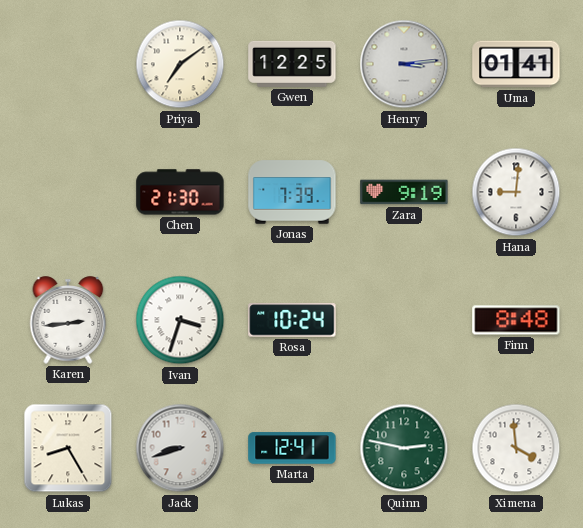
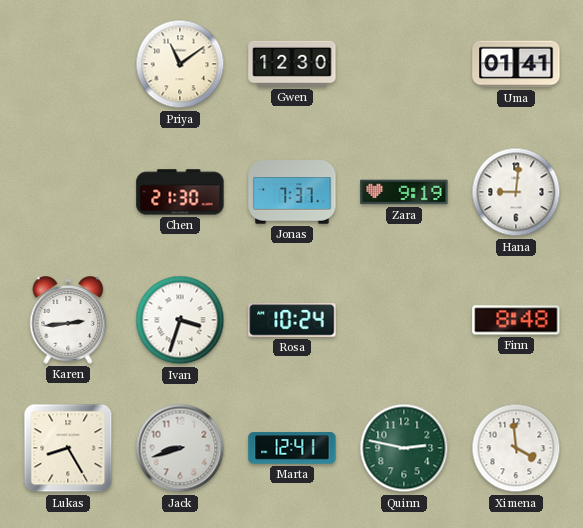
Priya: 7:09 -> 11:09
Gwen: 12:25 -> 12:30
Henry: 3:14 -> none
Jonas: 7:39 -> 7:37
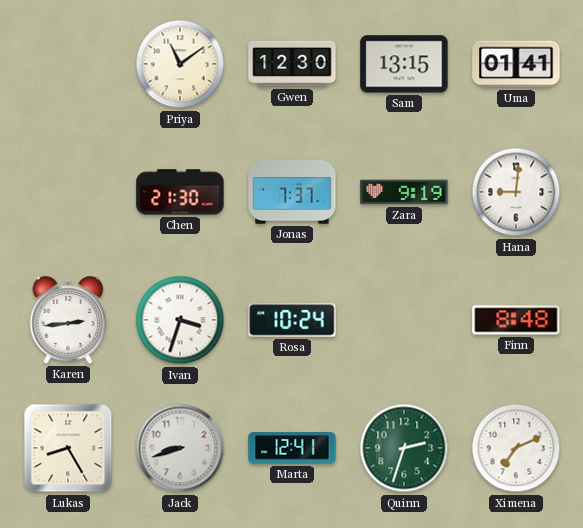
Sam: none -> 13:15
Quinn: 2:47 -> 2:33
Ximena: 3:59 -> 7:11
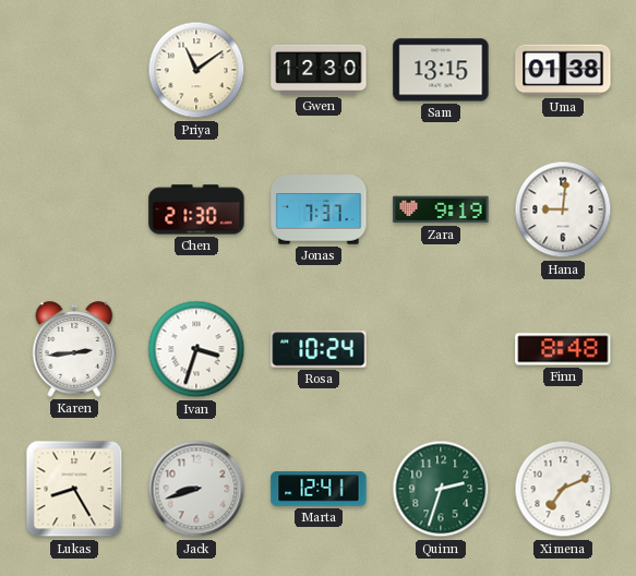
Uma: 01:41 -> 01:38
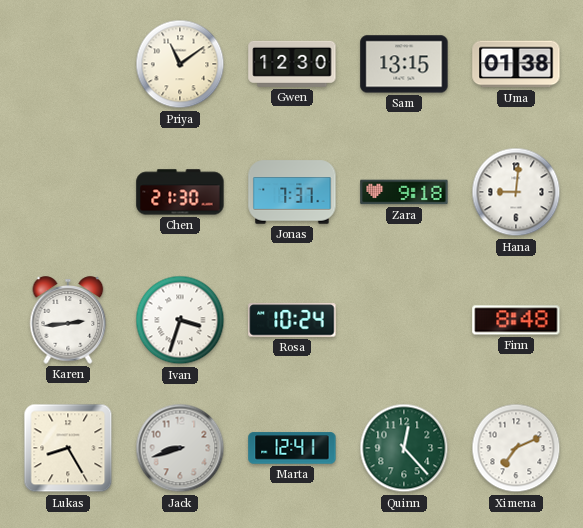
Zara: 9:19 -> 9:18
Quinn: 2:33 -> 12:23
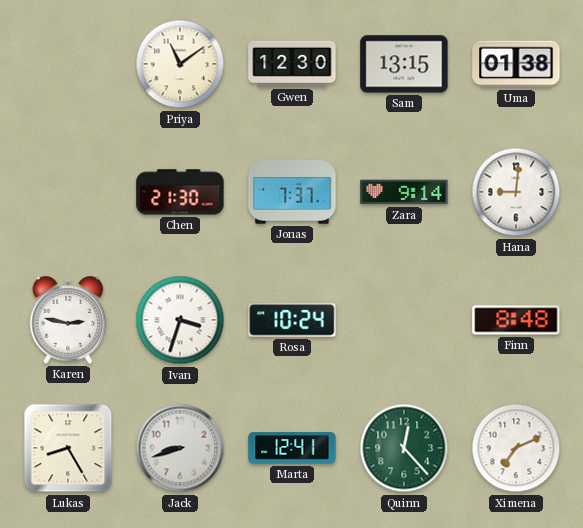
Zara: 9:18 -> 9:14
Karen: 2:44 -> 2:47
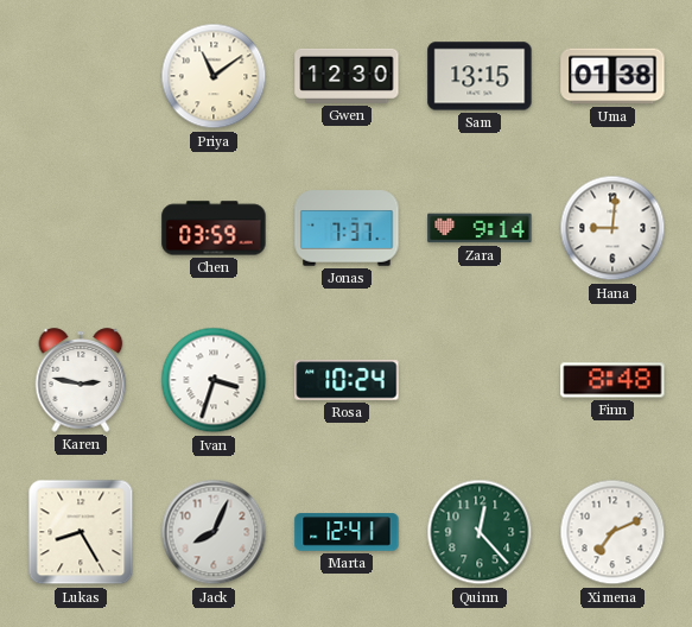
Chen: 21:30 -> 03:59
Jack: 8:42 -> 8:04
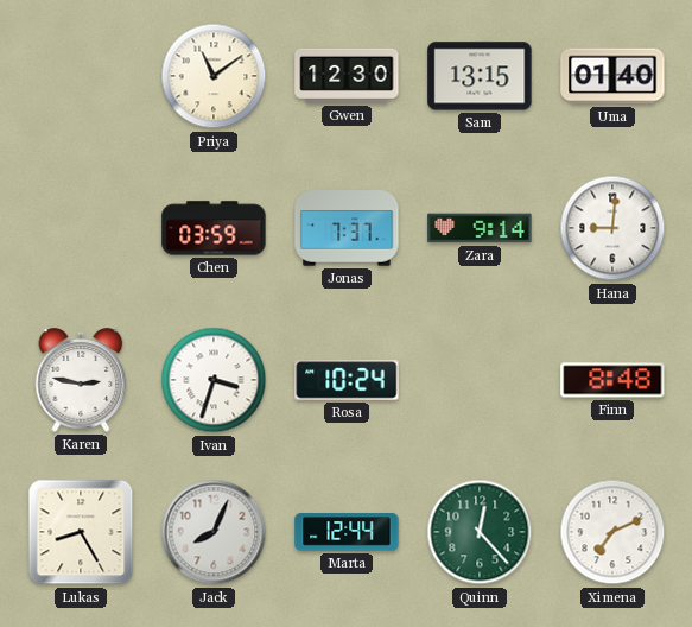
Uma: 01:38 -> 01:40
Marta: 12:41 -> 12:44
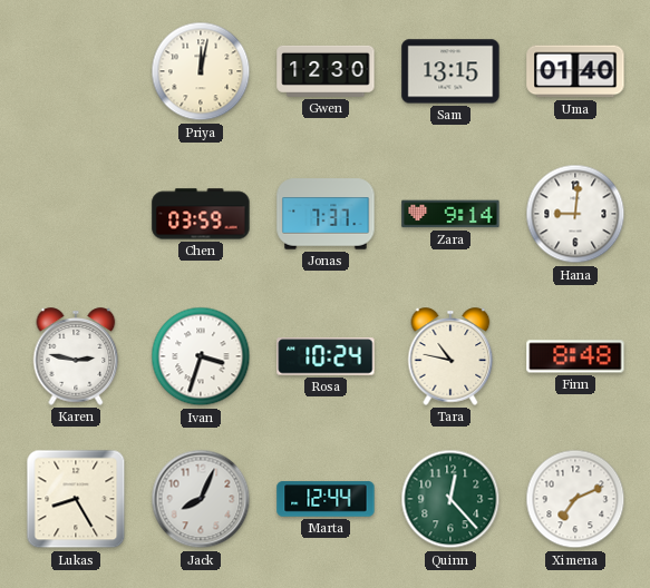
Priya: 11:09 -> 12:02
Tara: none -> 10:47
